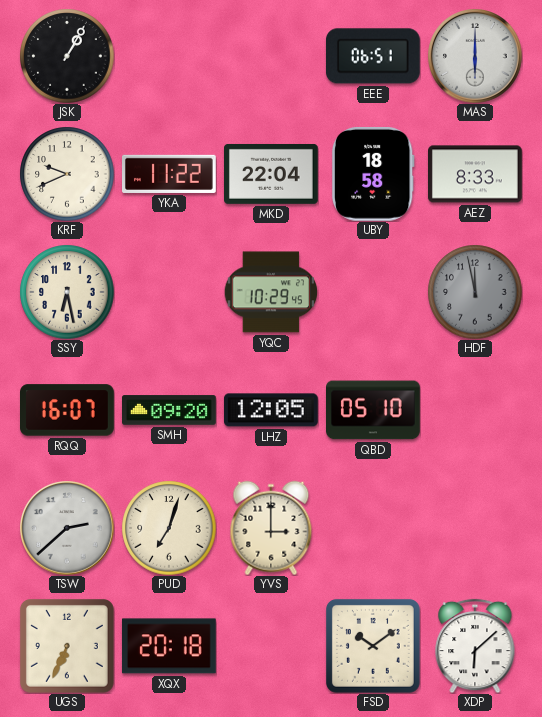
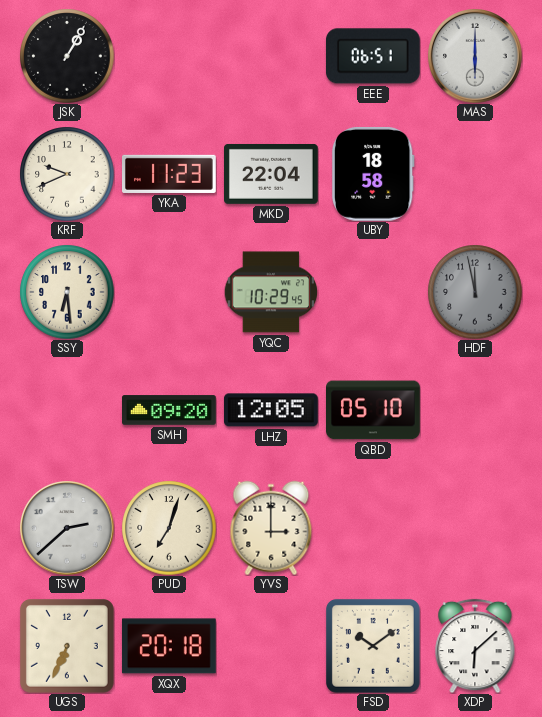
YKA: 11:22 -> 11:23
AEZ: 8:33 -> none
SSY: 6:28 -> 6:29
RQQ: 16:07 -> none
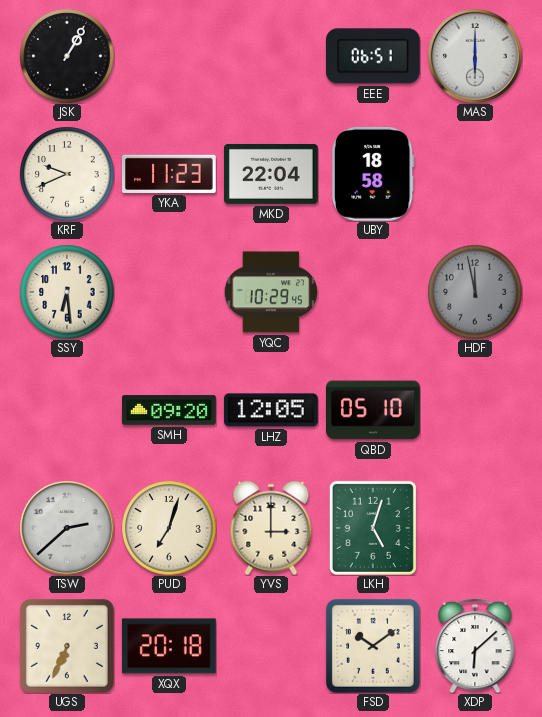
LKH: none -> 5:03
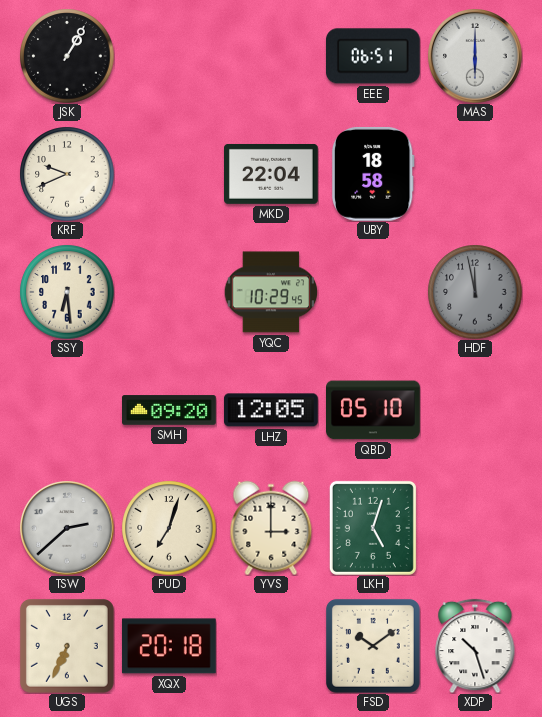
YKA: 11:23 -> none
XDP: 6:08 -> 10:27
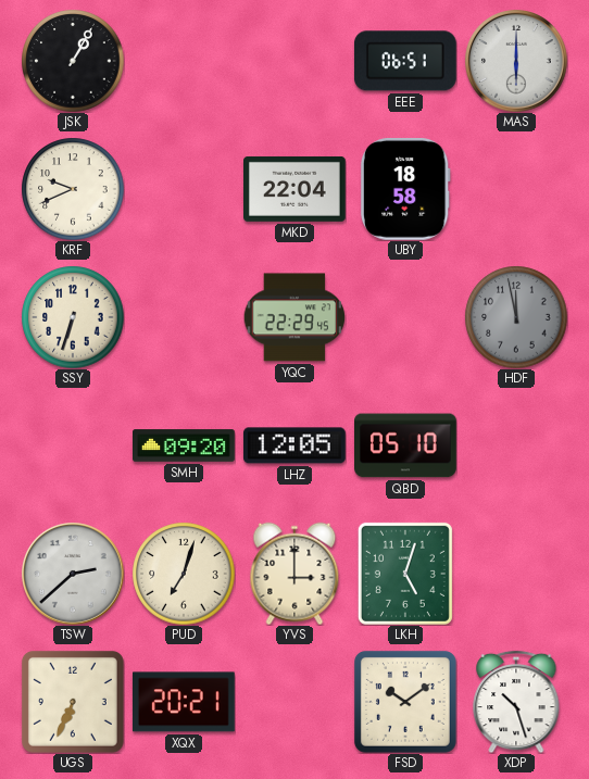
SSY: 6:29 -> 6:33
YQC: 10:29 -> 22:29
XQX: 20:18 -> 20:21
